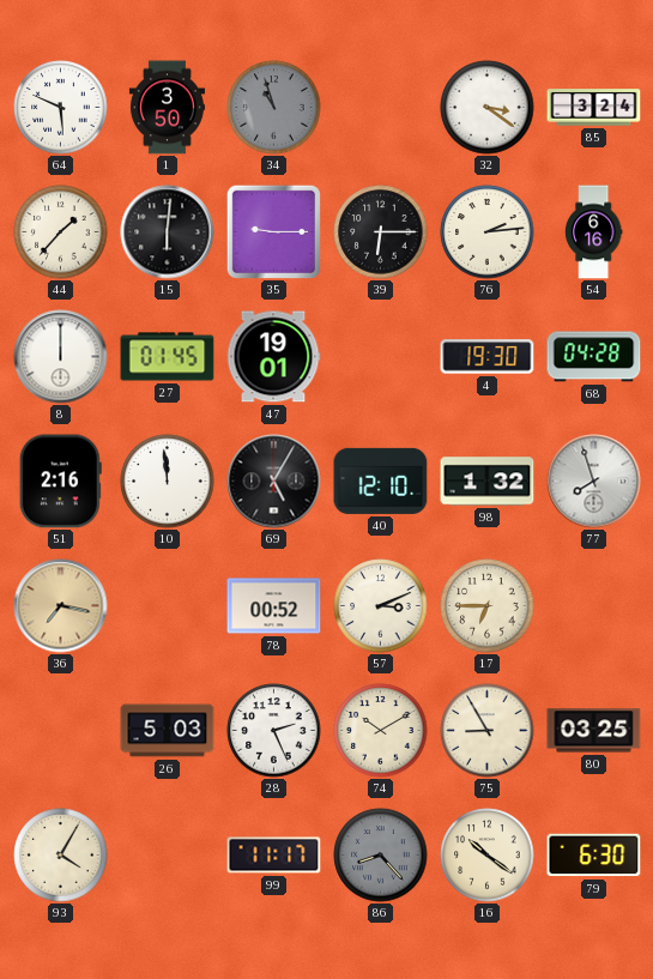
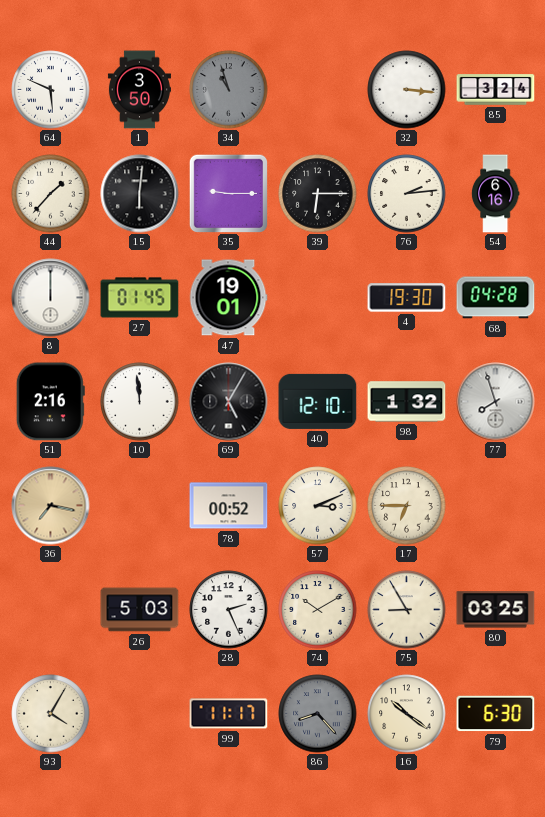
32: 3:21 -> 3:16
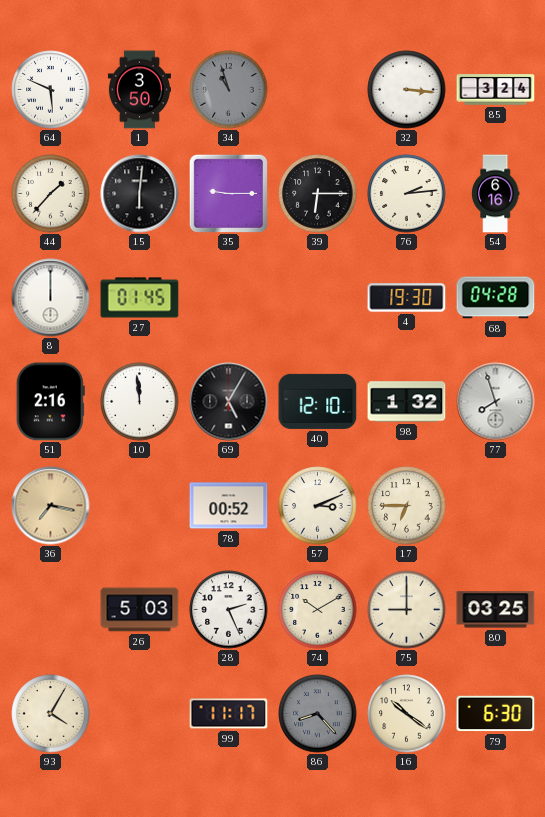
47: 19:01 -> none
75: 8:55 -> 9:00
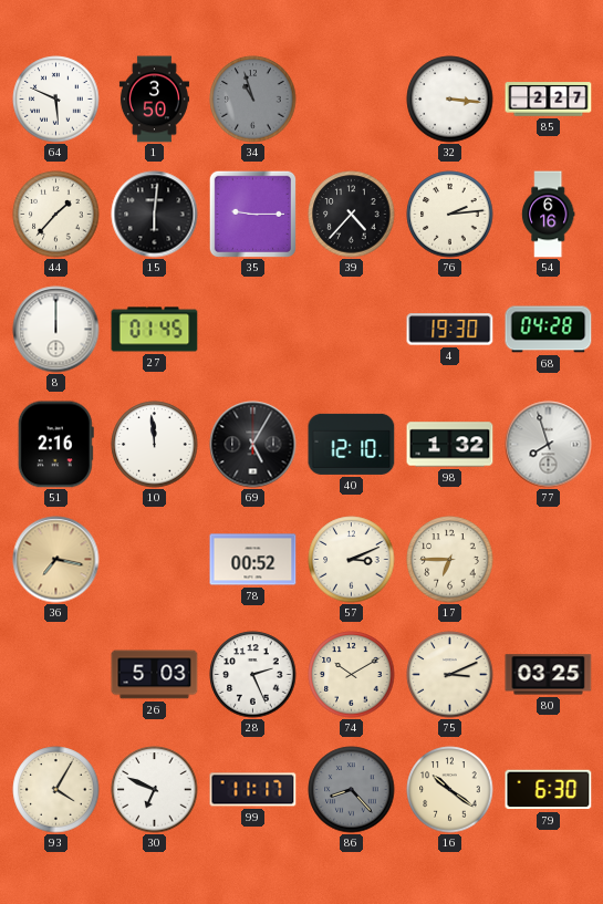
85: 3:24 -> 2:27
39: 6:15 -> 4:37
75: 9:00 -> 3:11
30: none -> 6:49
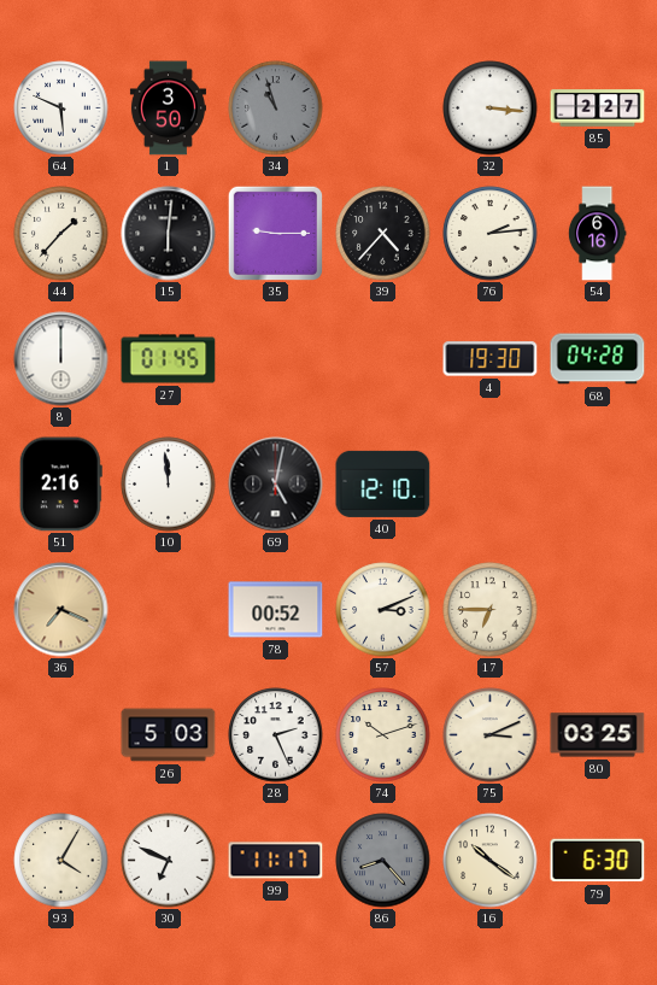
69: 5:05 -> 5:02
98: 1:32 -> none
77: 7:57 -> none
36: 7:17 -> 7:19
74: 10:10 -> 10:12
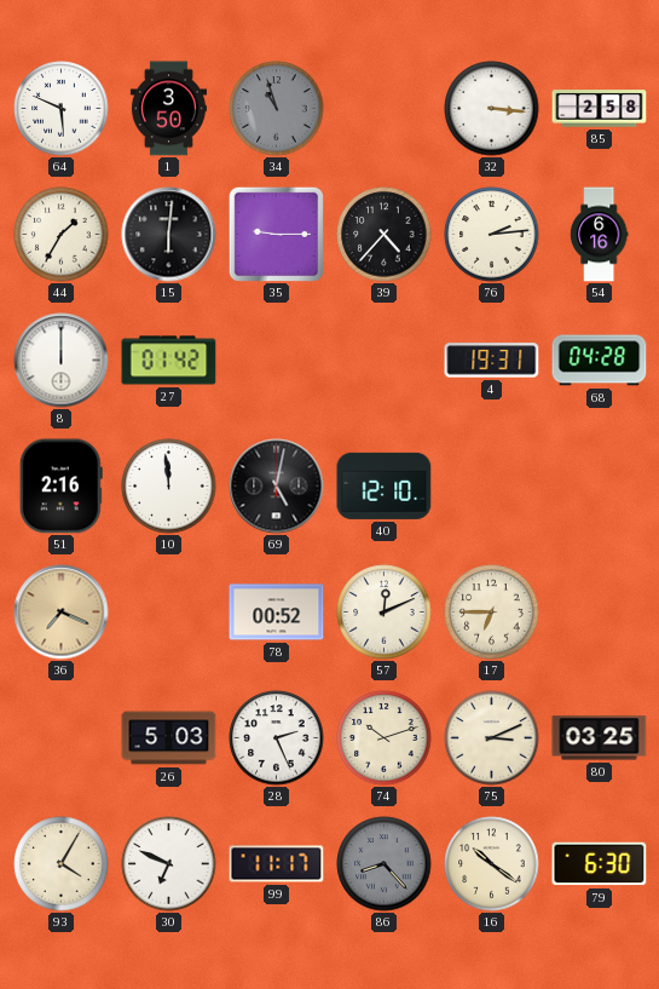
85: 2:27 -> 2:58
44: 1:37 -> 1:35
27: 01:45 -> 01:42
4: 19:30 -> 19:31
57: 3:11 -> 12:11
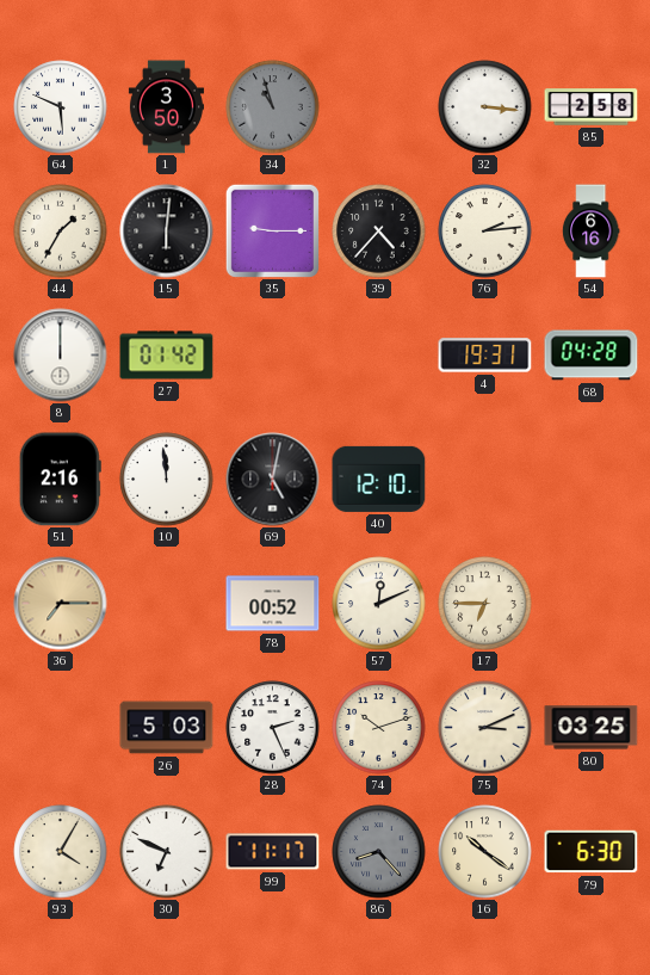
36: 7:19 -> 7:15
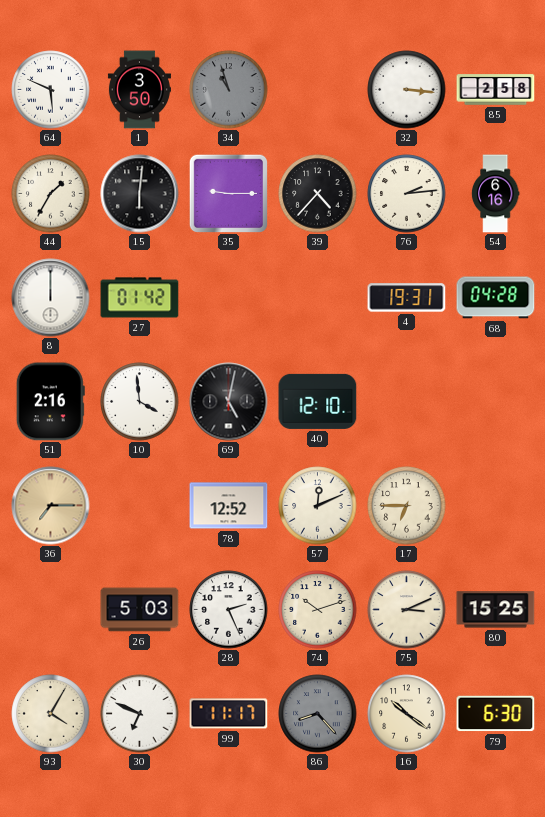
10: 11:59 -> 3:59
78: 00:52 -> 12:52
80: 03:25 -> 15:25
